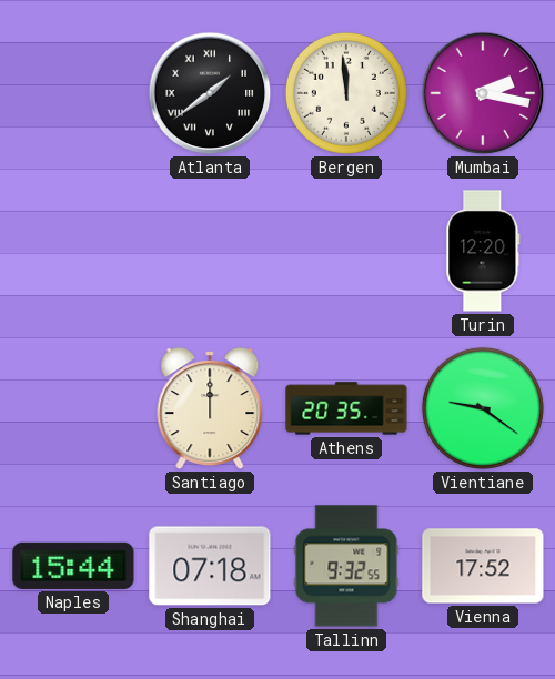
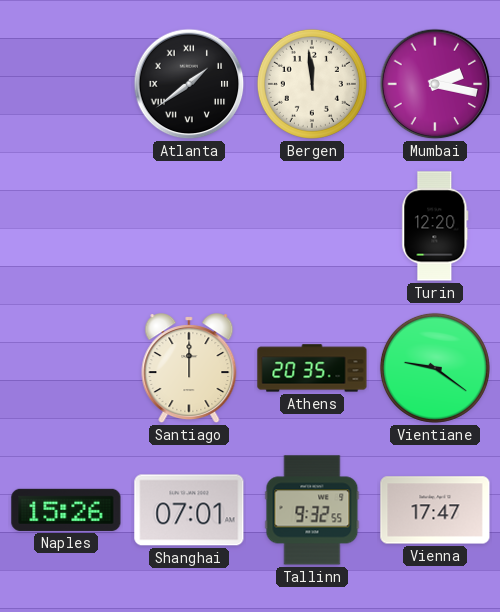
Naples: 15:44 -> 15:26
Shanghai: 07:18 -> 07:01
Vienna: 17:52 -> 17:47
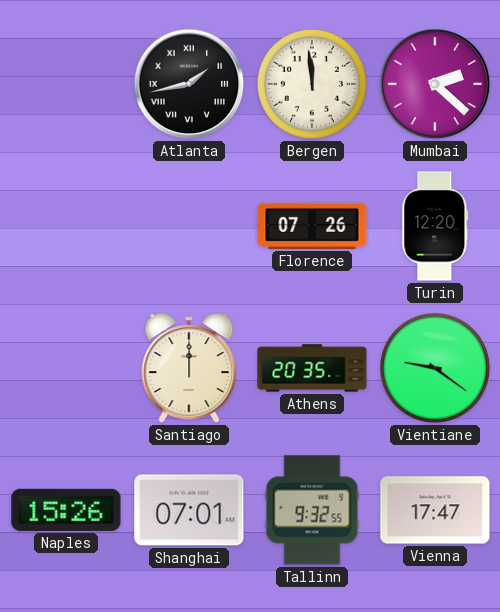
Atlanta: 1:39 -> 1:43
Mumbai: 2:17 -> 2:22
Florence: none -> 07:26
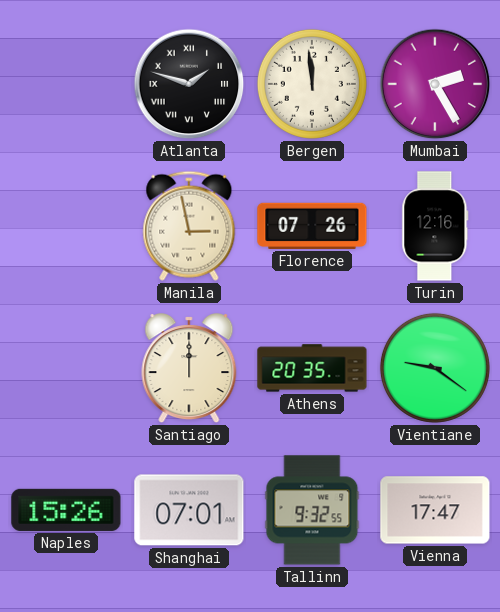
Atlanta: 1:43 -> 1:48
Mumbai: 2:22 -> 2:25
Manila: none -> 2:58
Turin: 12:20 -> 12:16
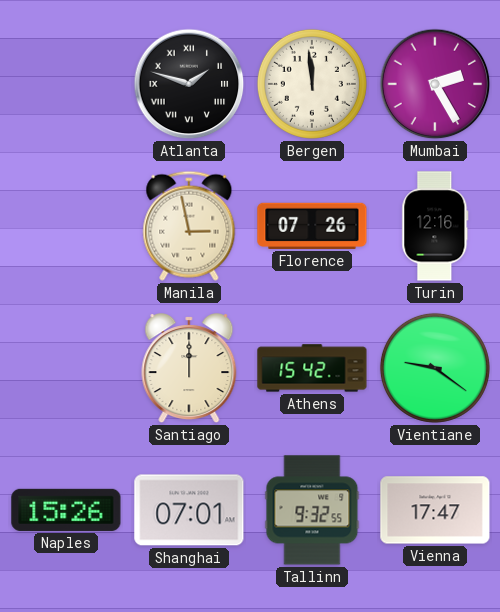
Athens: 20:35 -> 15:42
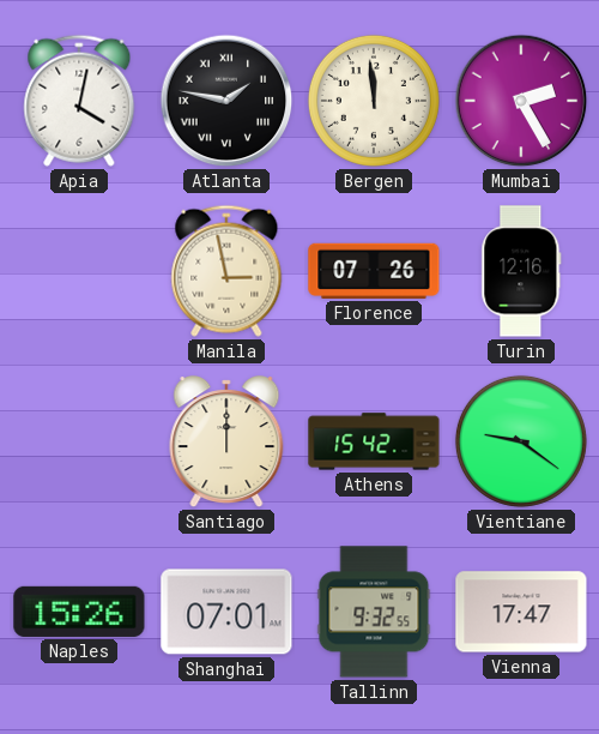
Apia: none -> 4:02
Atlanta: 1:48 -> 1:47
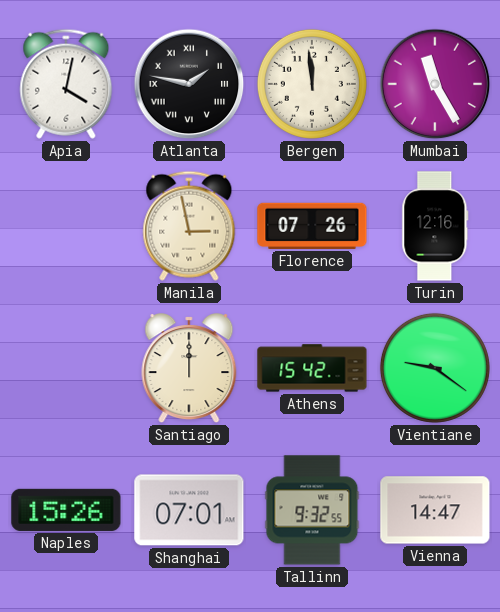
Mumbai: 2:25 -> 11:25
Vienna: 17:47 -> 14:47
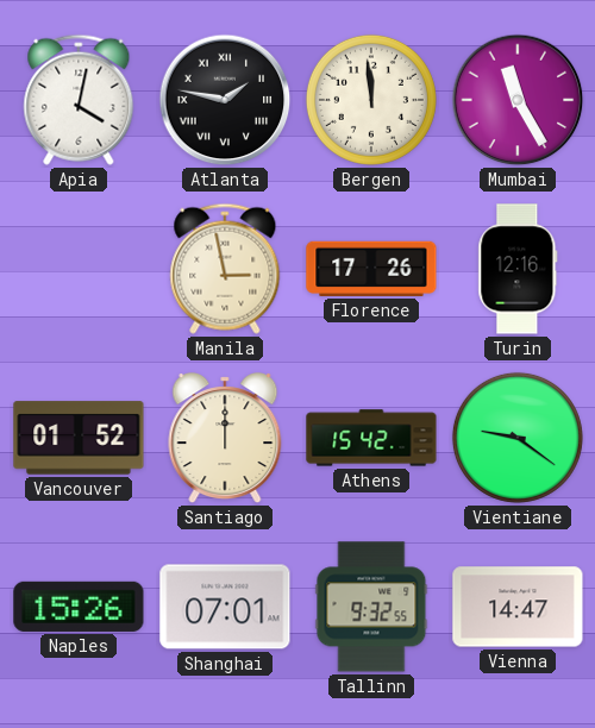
Florence: 07:26 -> 17:26
Vancouver: none -> 01:52
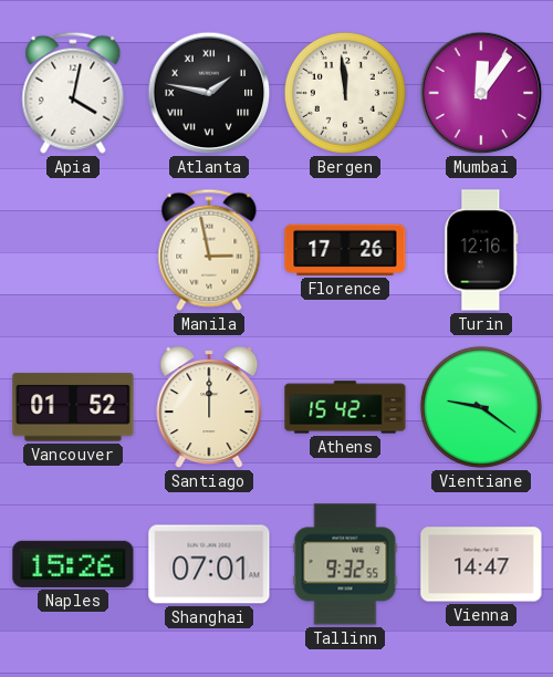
Mumbai: 11:25 -> 12:06
